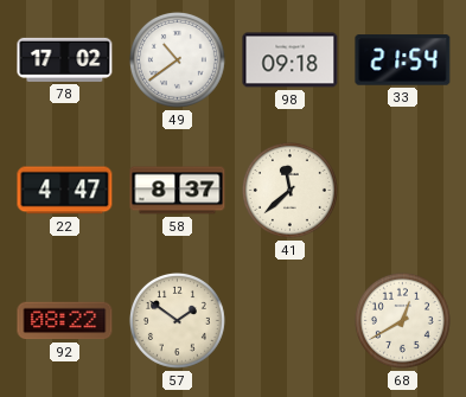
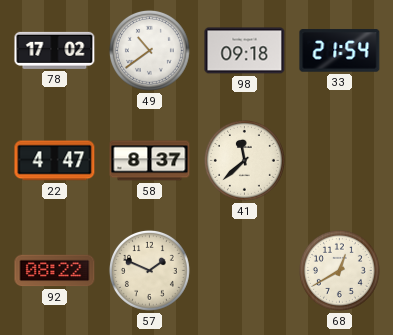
57: 1:51 -> 1:49
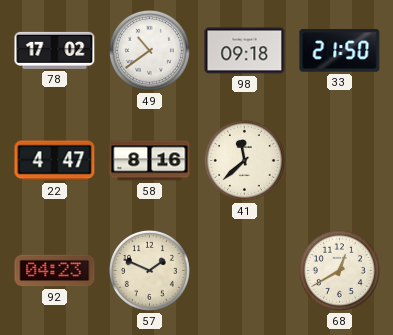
33: 21:54 -> 21:50
58: 8:37 -> 8:16
92: 08:22 -> 04:23
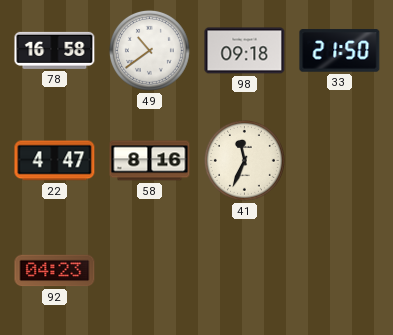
78: 17:02 -> 16:58
41: 11:38 -> 11:34
57: 1:49 -> none
68: 12:40 -> none
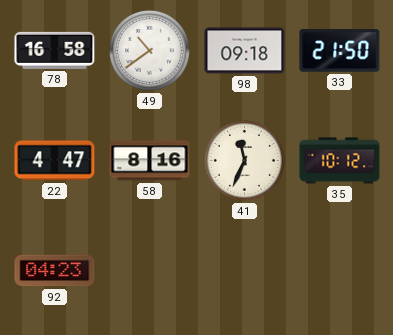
35: none -> 10:12
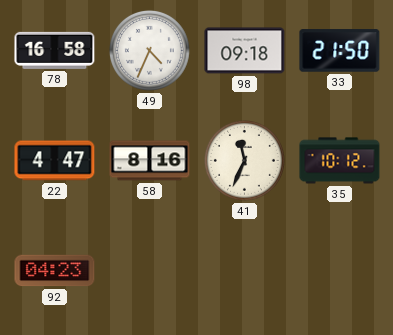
49: 10:39 -> 4:34
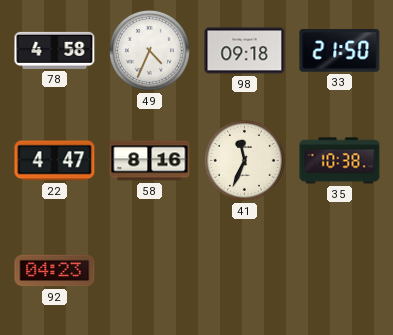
78: 16:58 -> 4:58
35: 10:12 -> 10:38
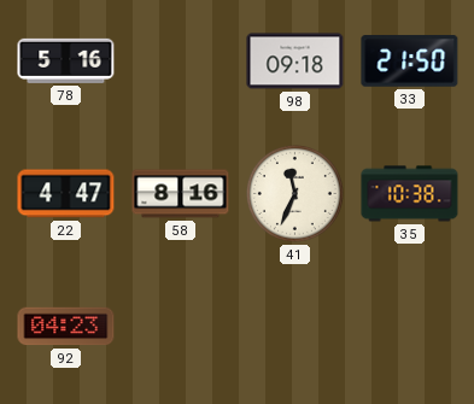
78: 4:58 -> 5:16
49: 4:34 -> none
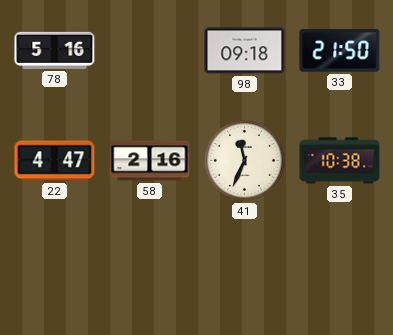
58: 8:16 -> 2:16
92: 04:23 -> none
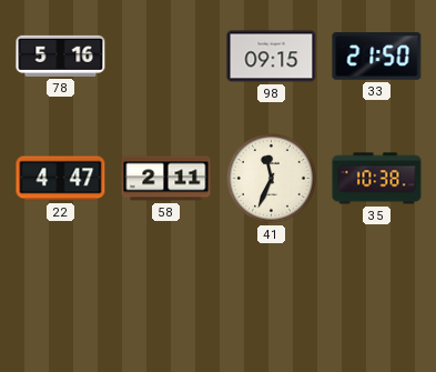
98: 09:18 -> 09:15
58: 2:16 -> 2:11
